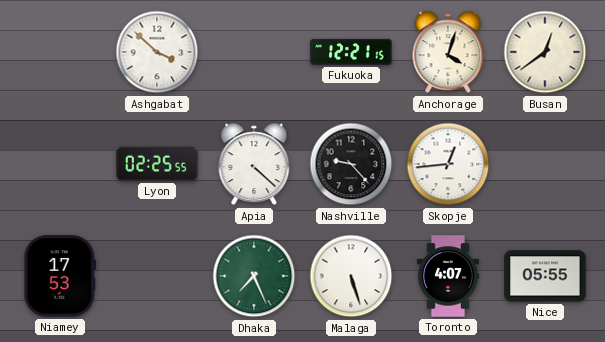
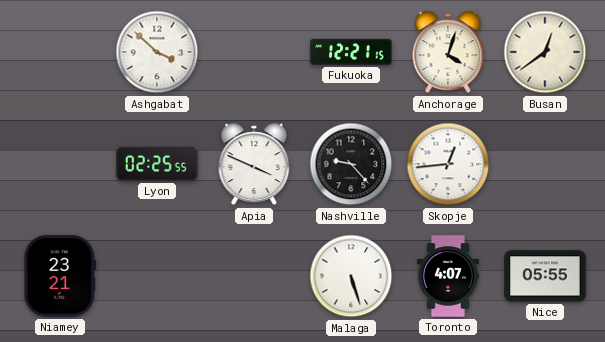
Apia: 4:22 -> 3:49
Niamey: 17:53 -> 23:21
Dhaka: 7:26 -> none
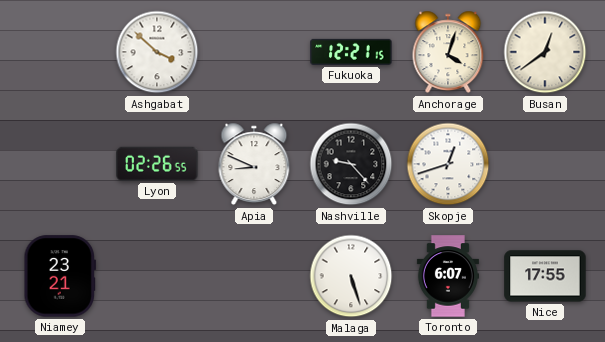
Lyon: 02:25 -> 02:26
Apia: 3:49 -> 8:49
Skopje: 12:44 -> 12:42
Toronto: 4:07 -> 6:07
Nice: 05:55 -> 17:55
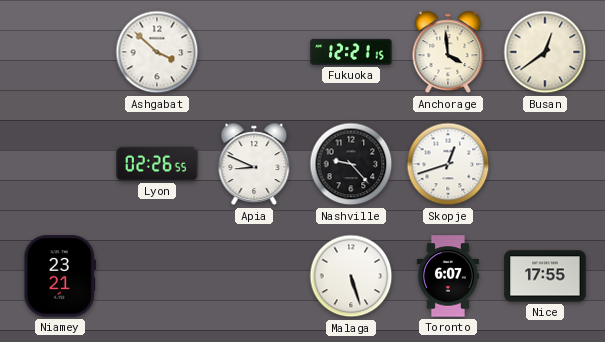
Anchorage: 4:03 -> 3:59
